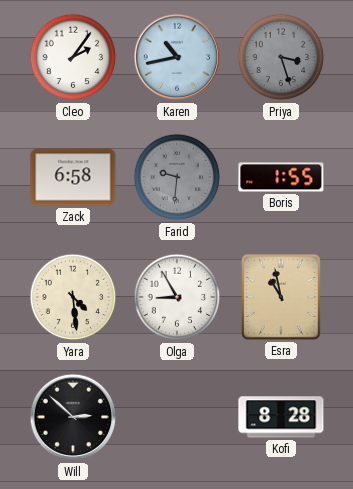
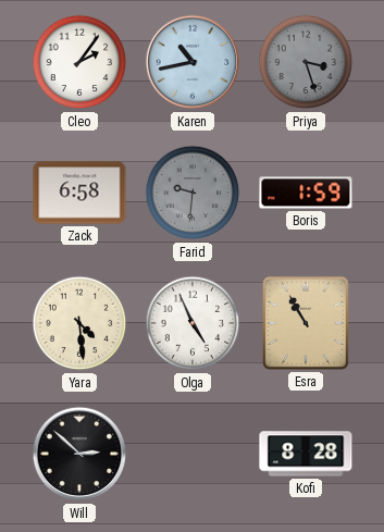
Boris: 1:55 -> 1:59
Olga: 8:55 -> 4:56
Esra: 10:58 -> 10:55
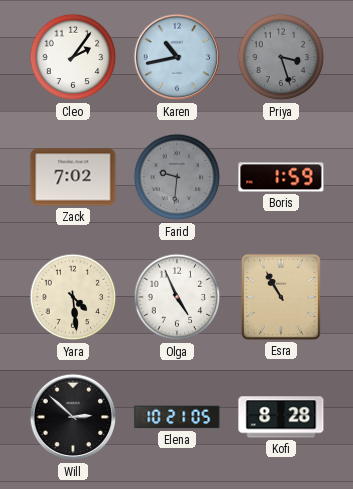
Zack: 6:58 -> 7:02
Elena: none -> 10:21
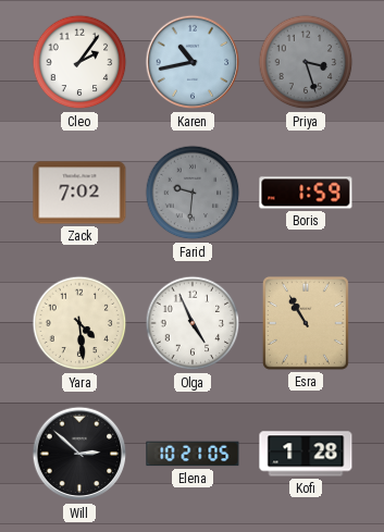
Kofi: 8:28 -> 1:28
